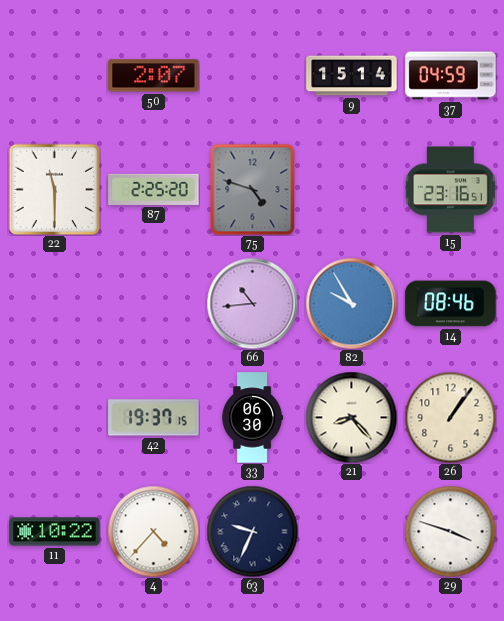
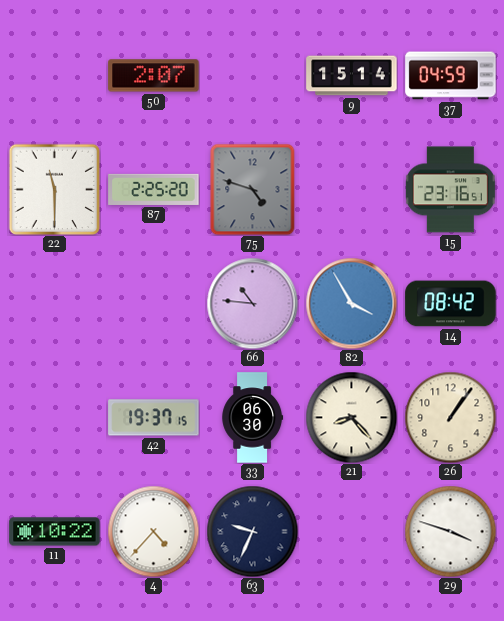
66: 10:44 -> 10:46
82: 9:55 -> 3:55
14: 08:46 -> 08:42
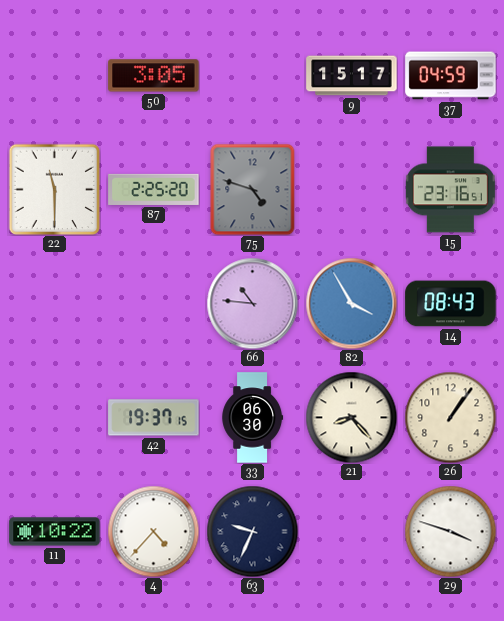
50: 2:07 -> 3:05
9: 15:14 -> 15:17
14: 08:42 -> 08:43
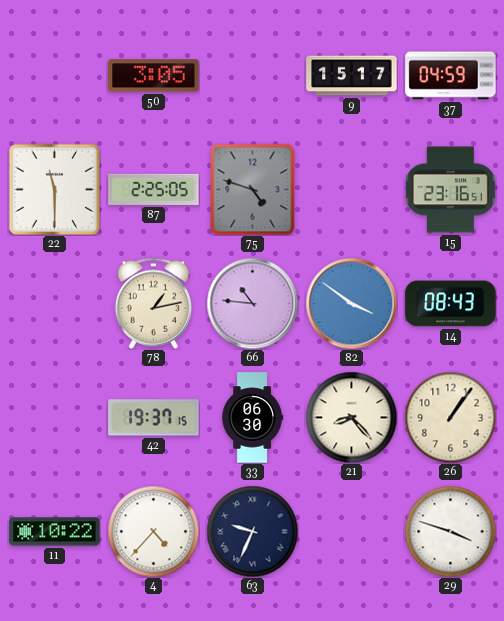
87: 2:25:20 -> 2:25:05
78: none -> 1:13
82: 3:55 -> 3:51
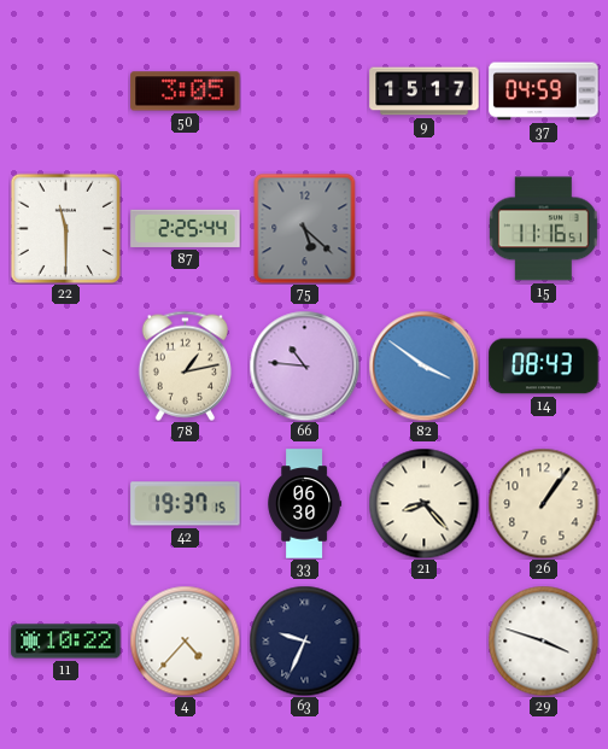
87: 2:25:05 -> 2:25:44
75: 4:48 -> 5:22
15: 23:16 -> 11:16
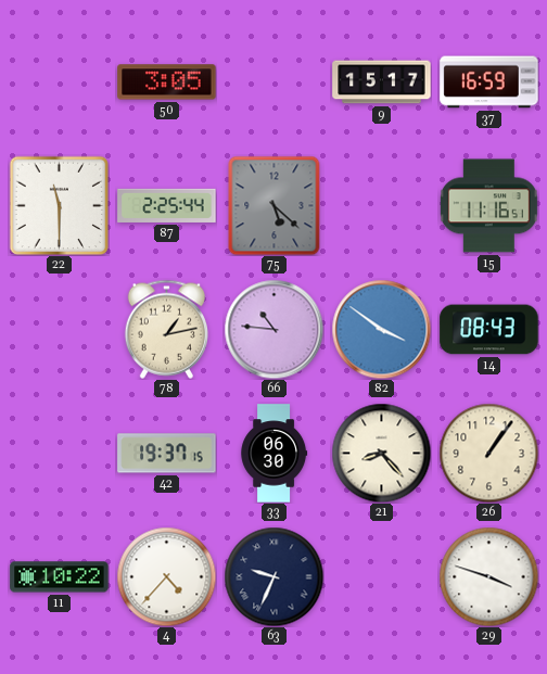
37: 04:59 -> 16:59
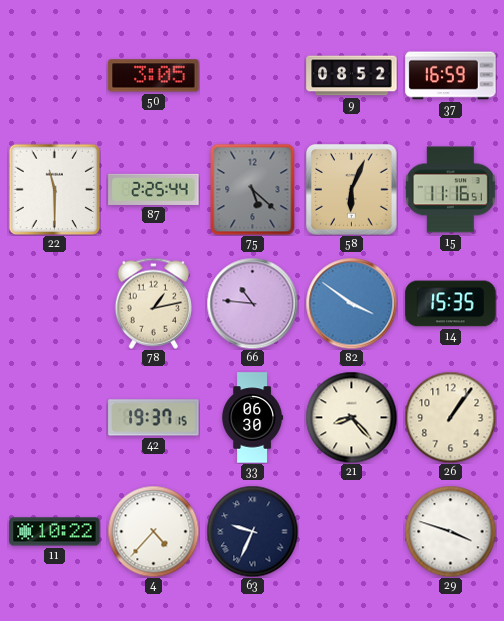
9: 15:17 -> 08:52
58: none -> 6:04
14: 08:43 -> 15:35
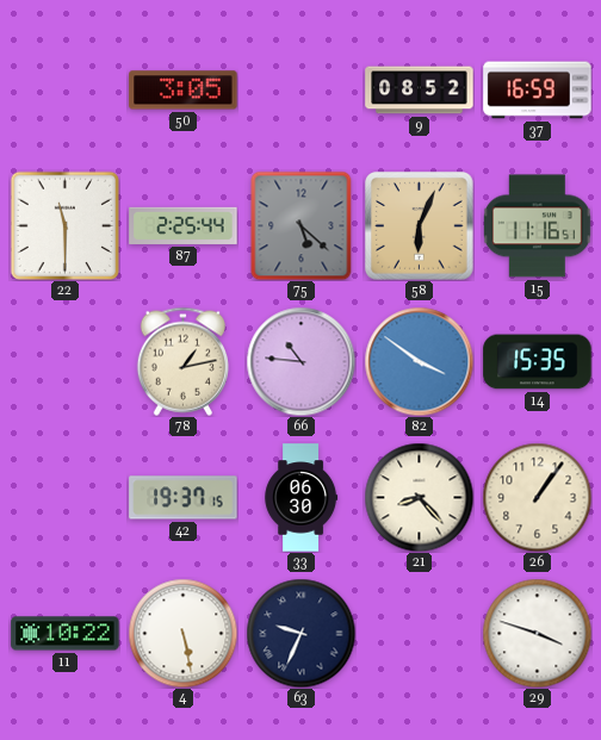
4: 4:37 -> 5:28
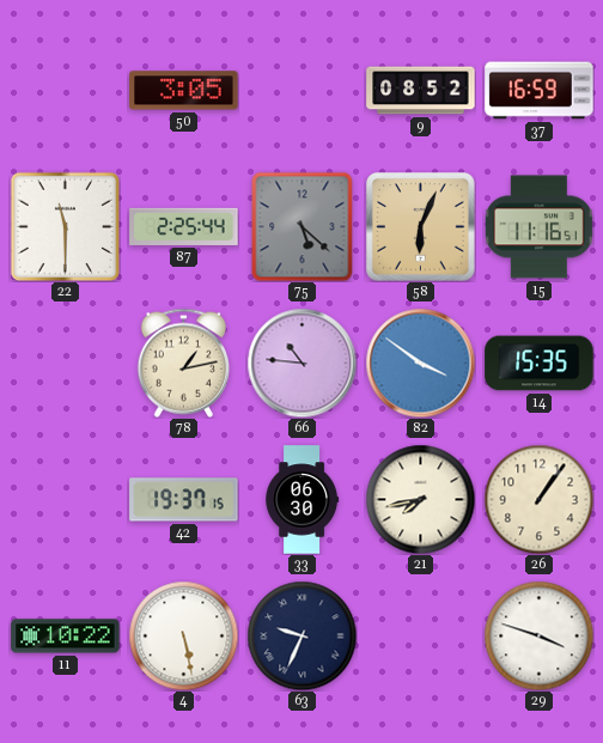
21: 8:23 -> 7:43
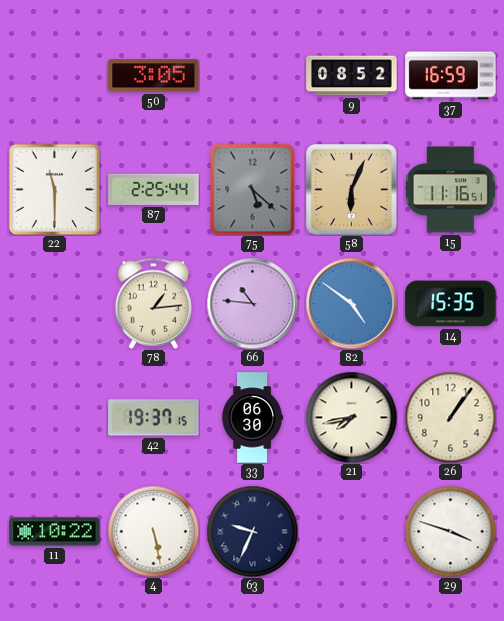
78: 1:13 -> 1:14
82: 3:51 -> 4:51
